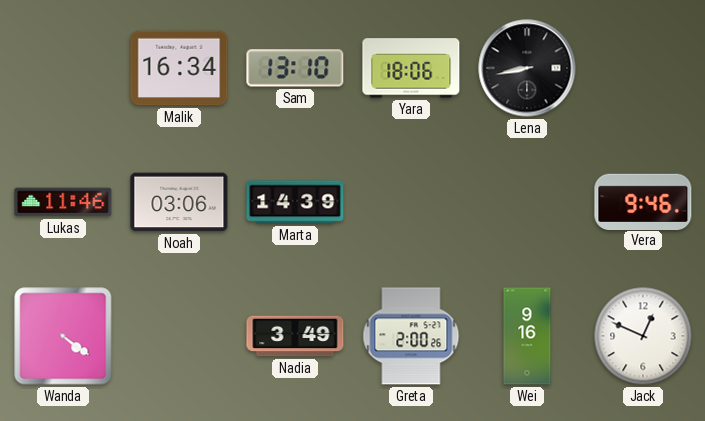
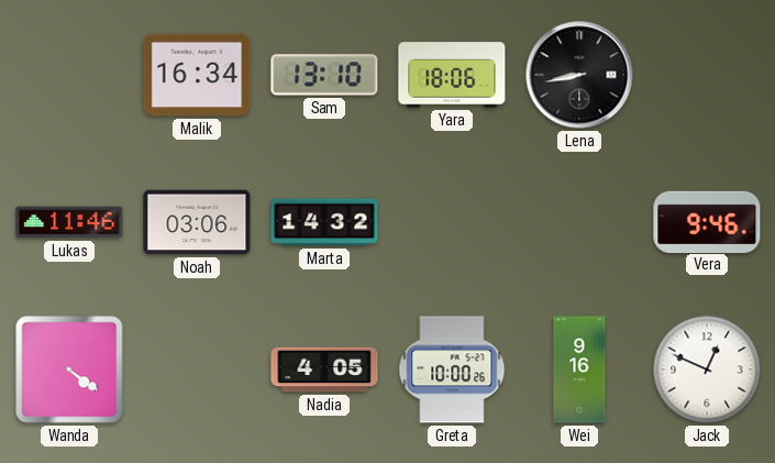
Marta: 14:39 -> 14:32
Nadia: 3:49 -> 4:05
Greta: 2:00 -> 10:00
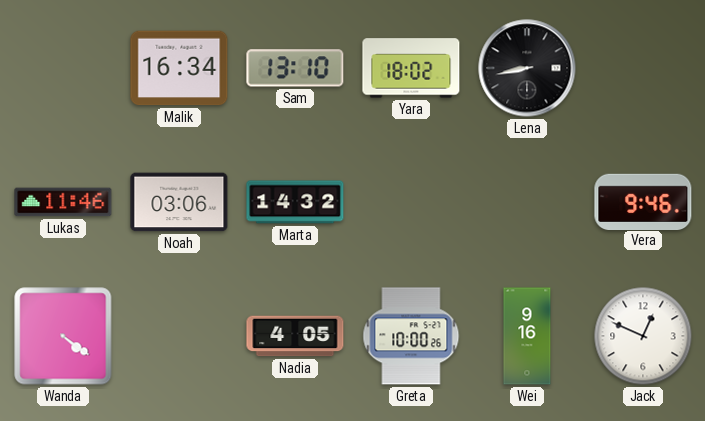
Yara: 18:06 -> 18:02
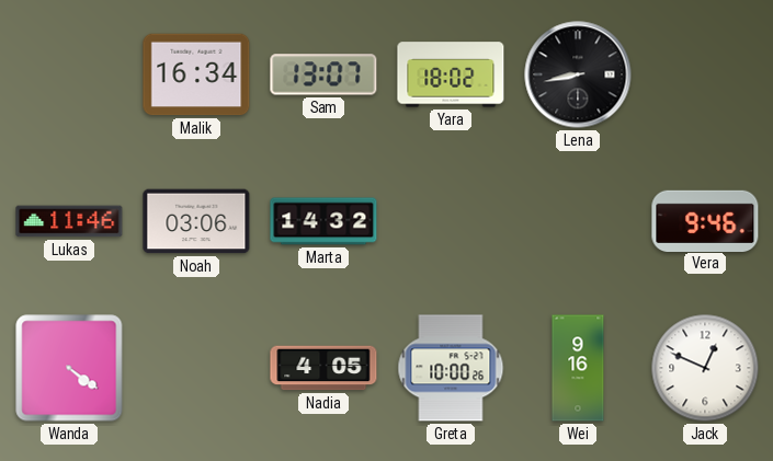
Sam: 13:10 -> 13:07
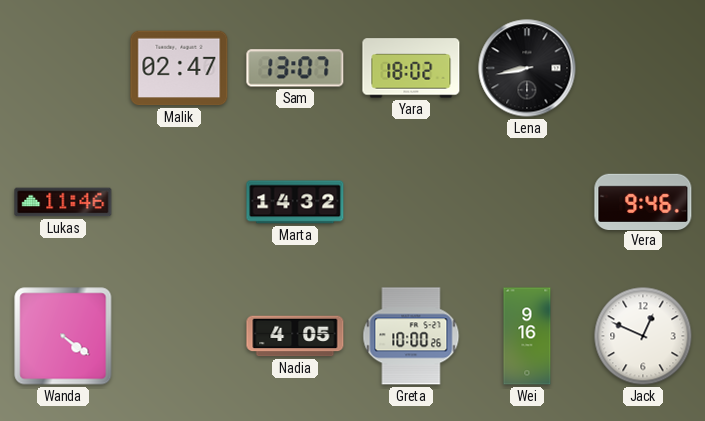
Malik: 16:34 -> 02:47
Noah: 03:06 -> none
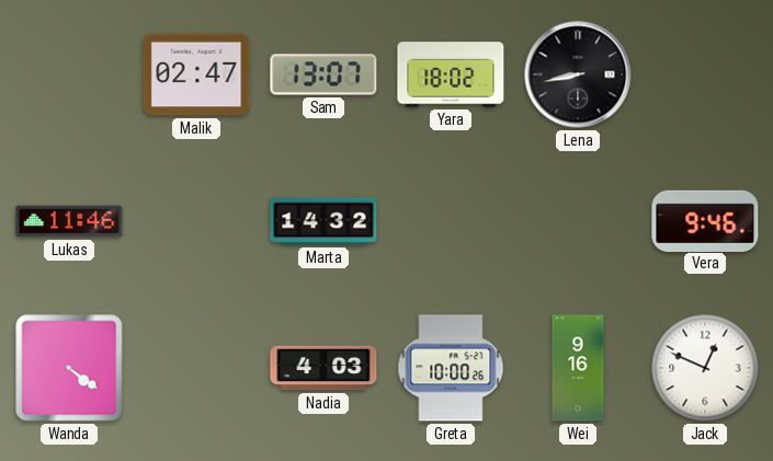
Nadia: 4:05 -> 4:03
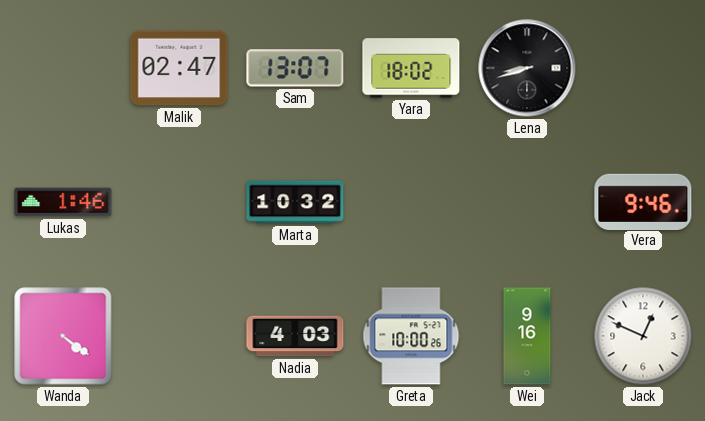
Lena: 8:43 -> 8:42
Lukas: 11:46 -> 1:46
Marta: 14:32 -> 10:32
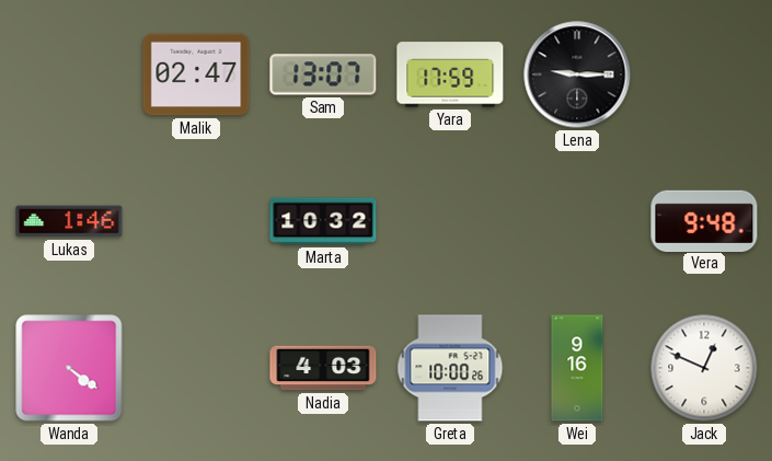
Yara: 18:02 -> 17:59
Lena: 8:42 -> 9:15
Vera: 9:46 -> 9:48
